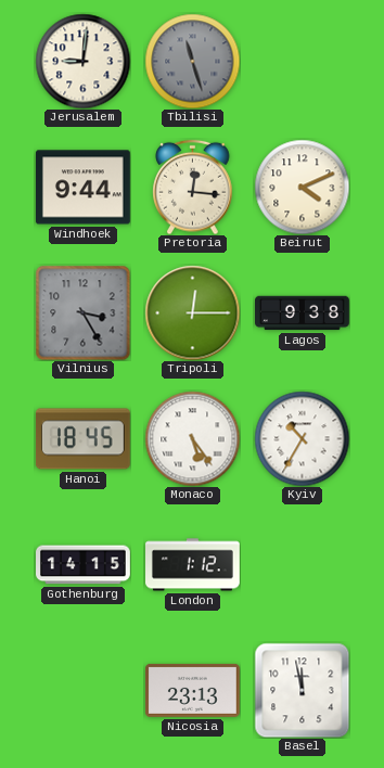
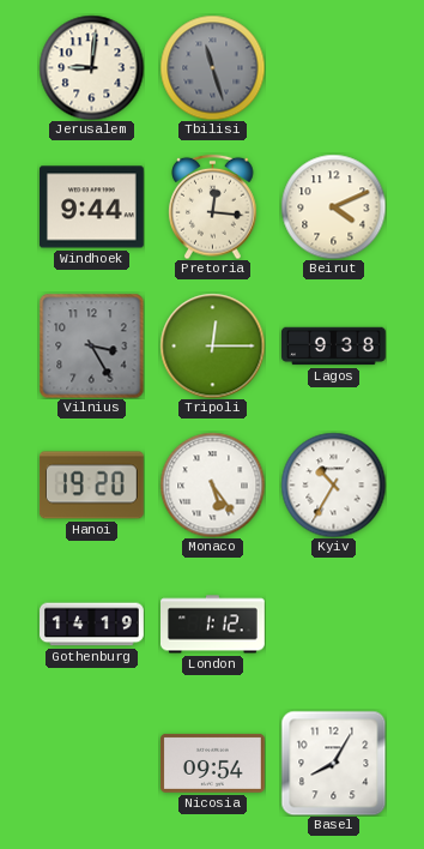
Hanoi: 18:45 -> 19:20
Gothenburg: 14:15 -> 14:19
Nicosia: 23:13 -> 09:54
Basel: 11:58 -> 8:05
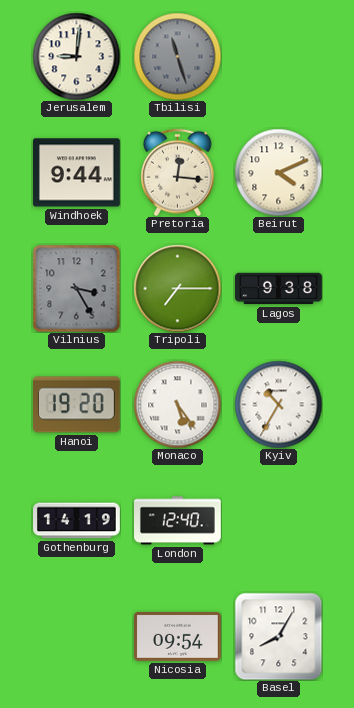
Tripoli: 12:15 -> 7:15
London: 1:12 -> 12:40
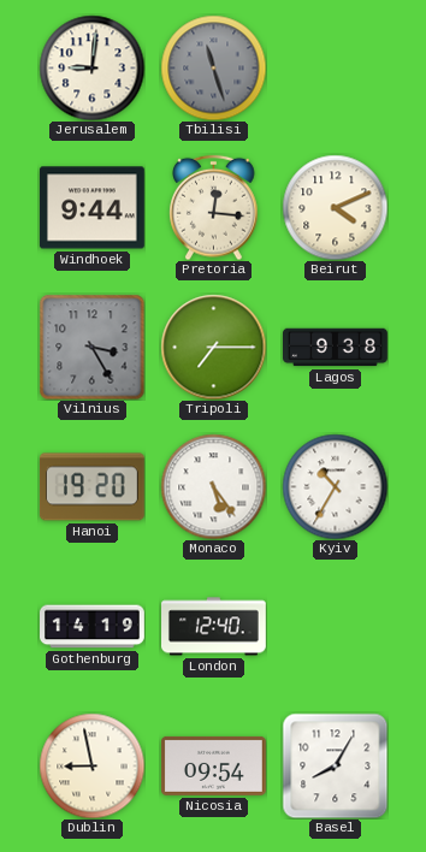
Dublin: none -> 8:58
